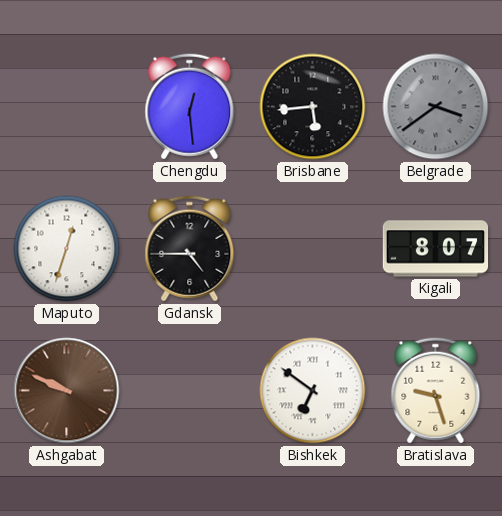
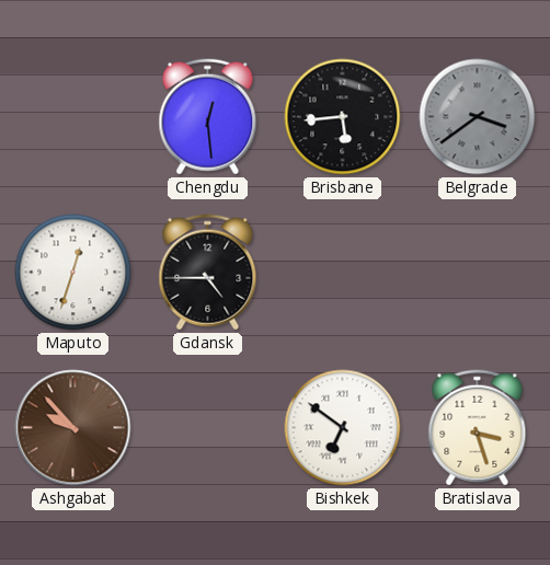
Kigali: 8:07 -> none
Ashgabat: 9:49 -> 9:53
Bratislava: 9:27 -> 3:27
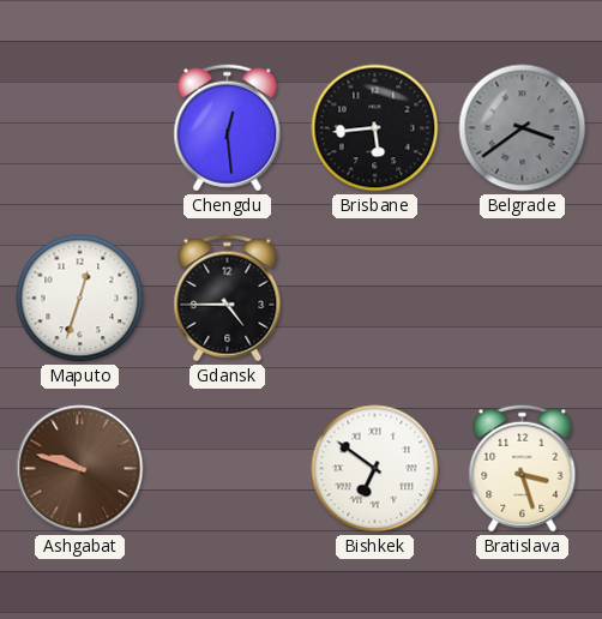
Ashgabat: 9:53 -> 9:48
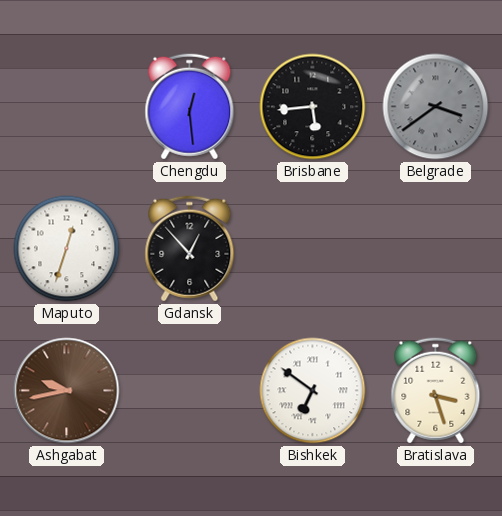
Gdansk: 4:45 -> 12:53
Ashgabat: 9:48 -> 9:43
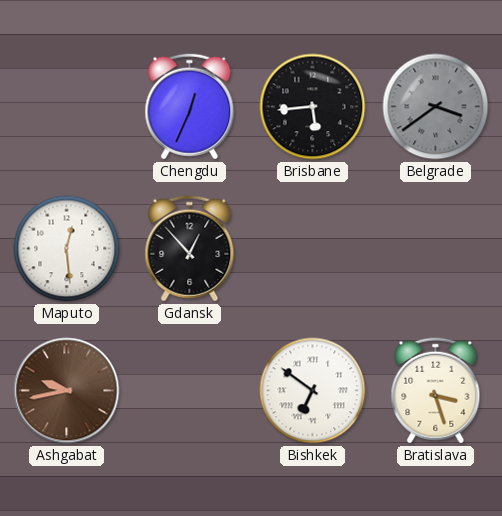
Chengdu: 12:29 -> 12:34
Maputo: 12:33 -> 12:29
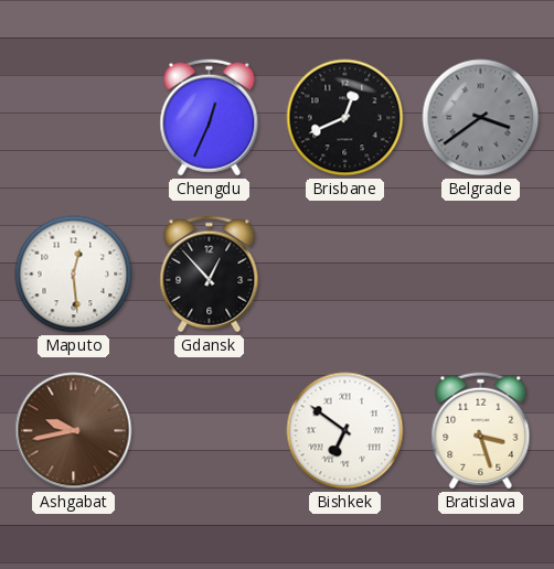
Brisbane: 5:44 -> 12:41
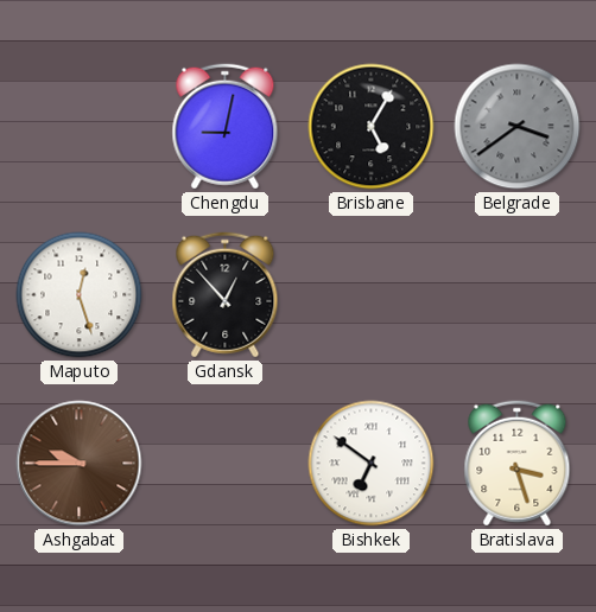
Chengdu: 12:34 -> 9:02
Brisbane: 12:41 -> 5:05
Maputo: 12:29 -> 12:27
Ashgabat: 9:43 -> 9:45
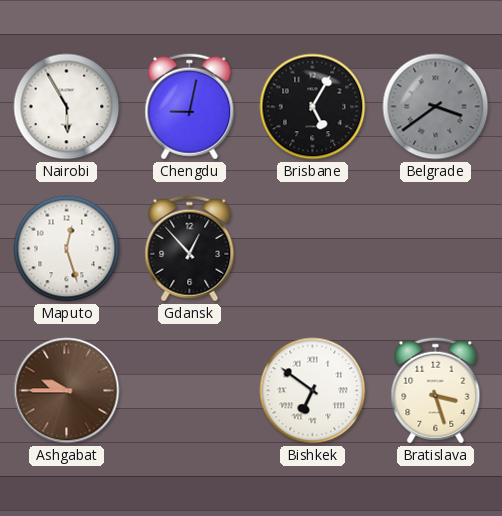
Nairobi: none -> 5:55
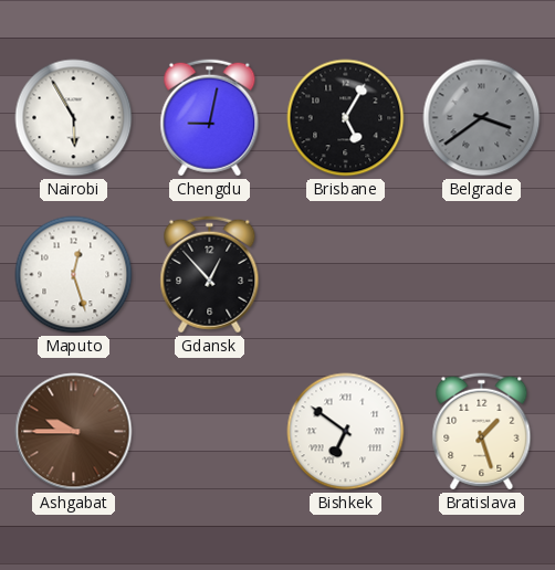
Bratislava: 3:27 -> 1:27
